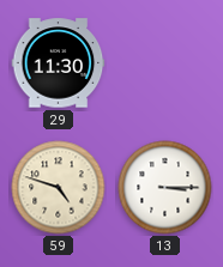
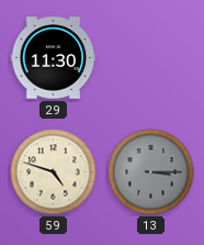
13 dial: white -> grey
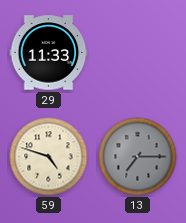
29: 11:30 -> 11:33
13: 3:15 -> 7:15
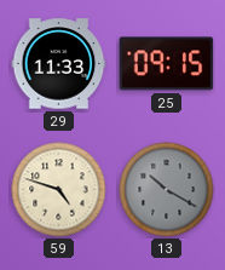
25: none -> 09:15
13: 7:15 -> 10:20
